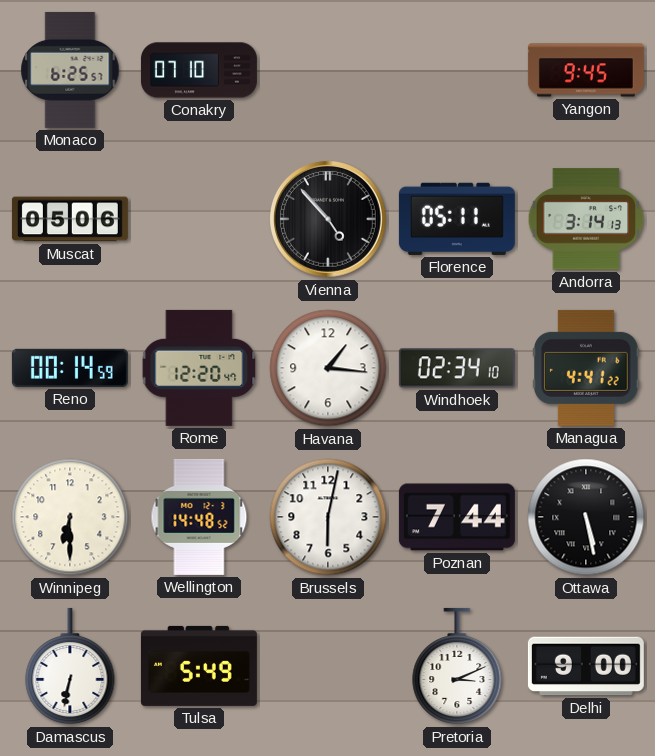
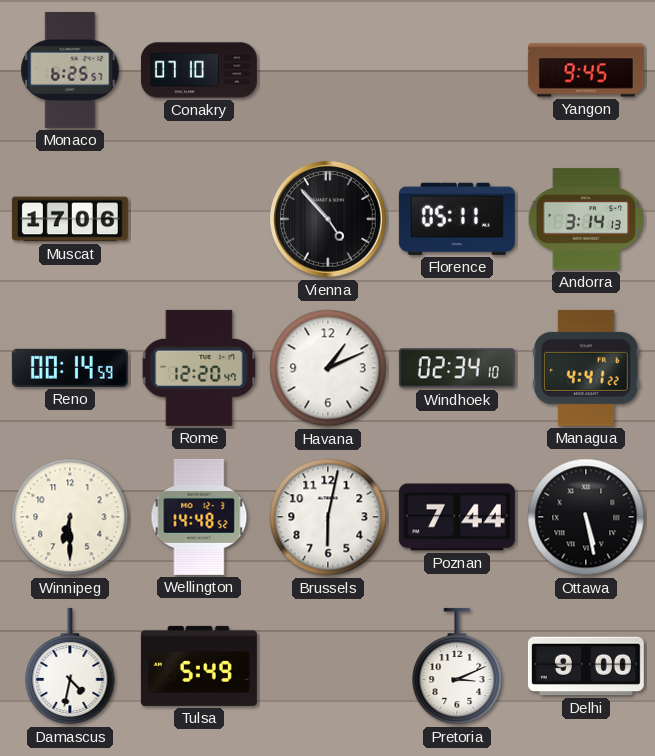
Muscat: 05:06 -> 17:06
Havana: 1:16 -> 1:11
Damascus: 6:32 -> 4:32
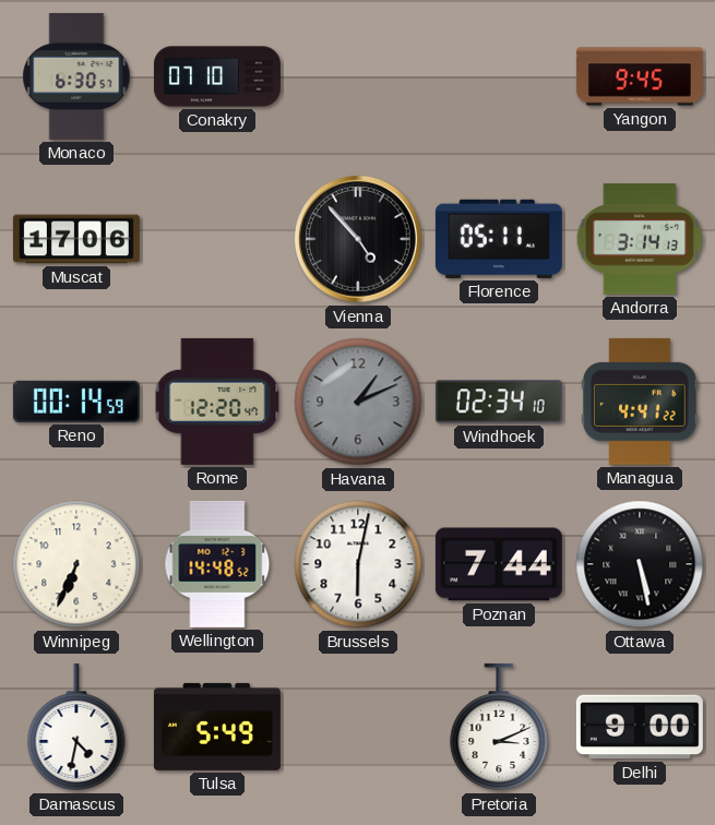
Monaco: 6:25 -> 6:30
Havana dial: white -> grey
Winnipeg: 6:30 -> 6:34
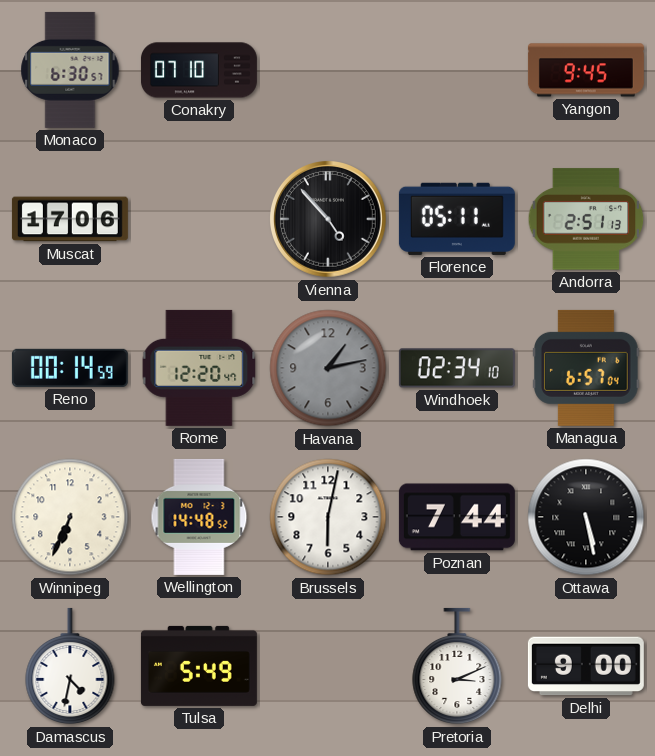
Andorra: 3:14 -> 2:51
Havana: 1:11 -> 1:13
Managua: 4:41 -> 6:57
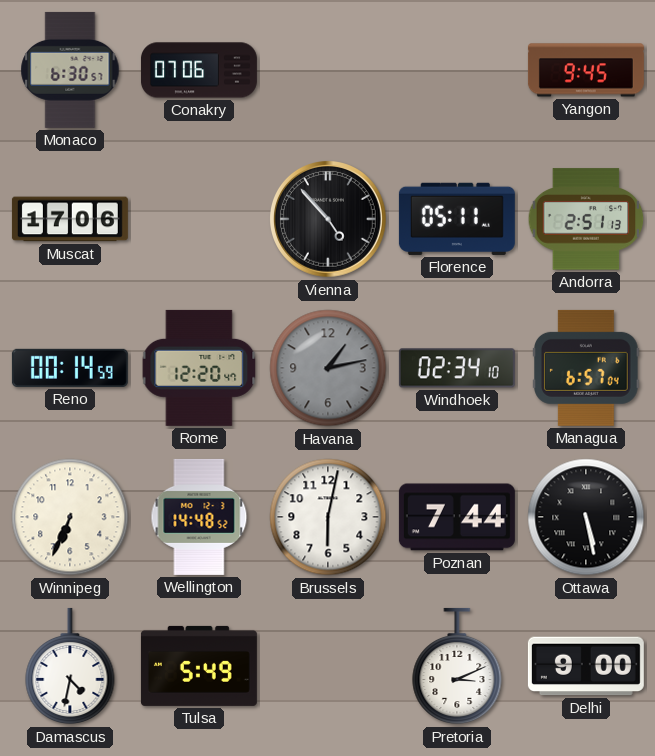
Conakry: 07:10 -> 07:06
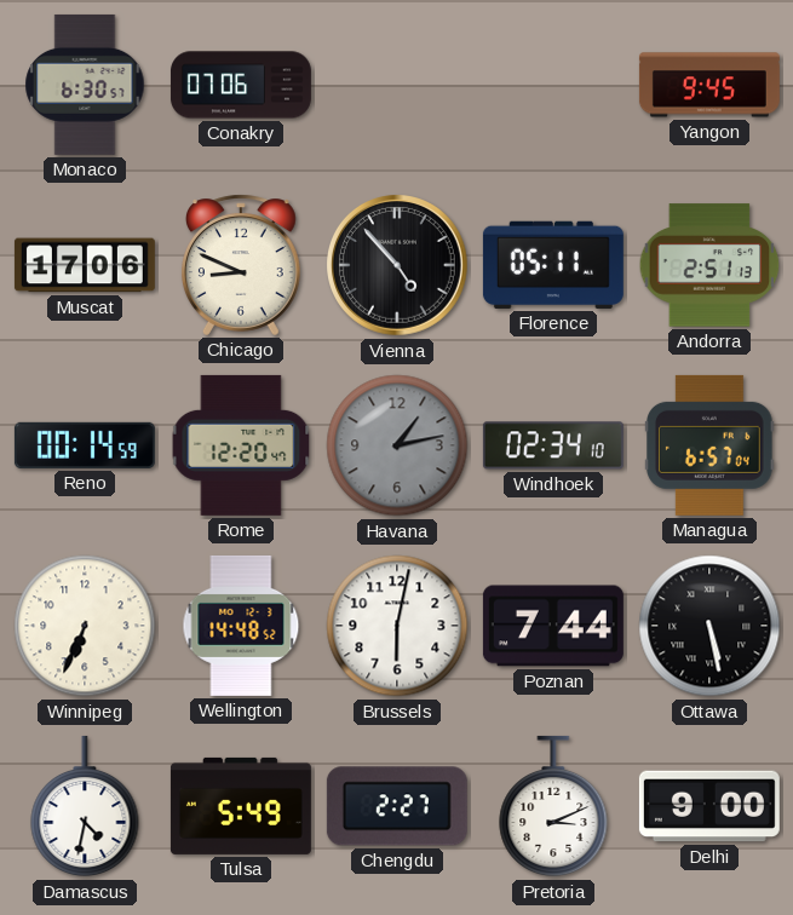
Chicago: none -> 8:49
Chengdu: none -> 2:27
